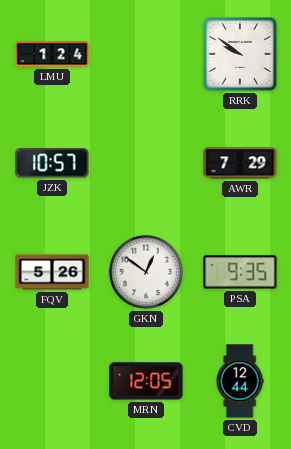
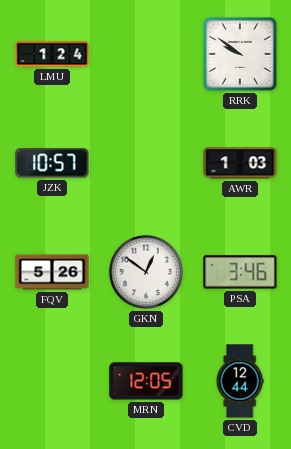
AWR: 7:29 -> 1:03
PSA: 9:35 -> 3:46
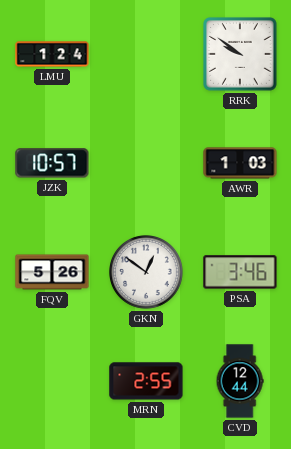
MRN: 12:05 -> 2:55
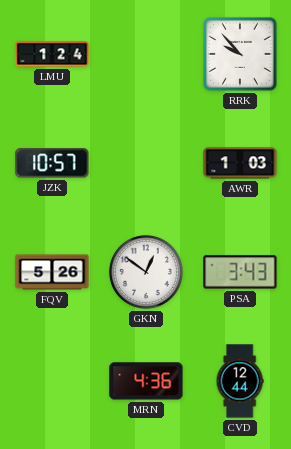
RRK: 9:51 -> 9:53
PSA: 3:46 -> 3:43
MRN: 2:55 -> 4:36
